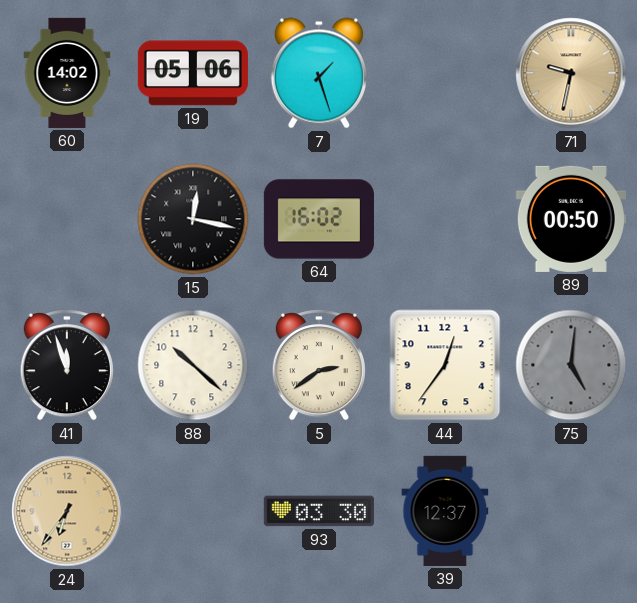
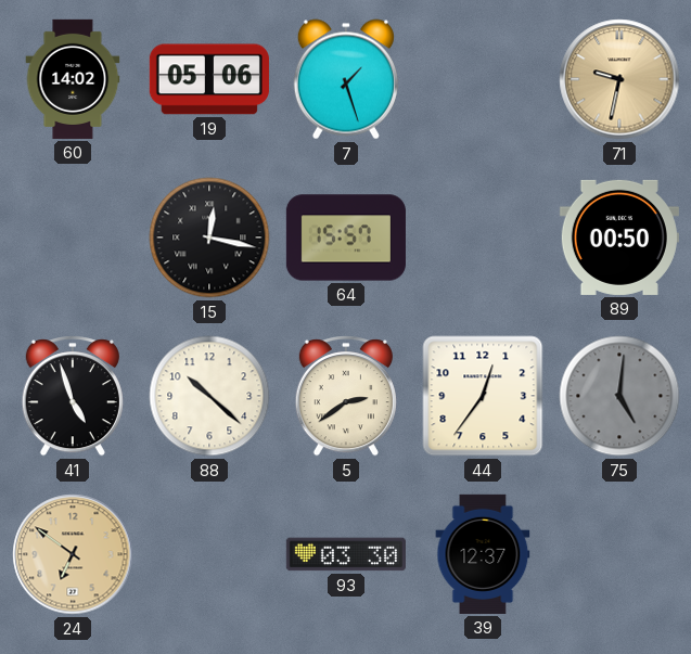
64: 16:02 -> 15:57
41: 11:57 -> 4:57
24: 6:36 -> 6:51
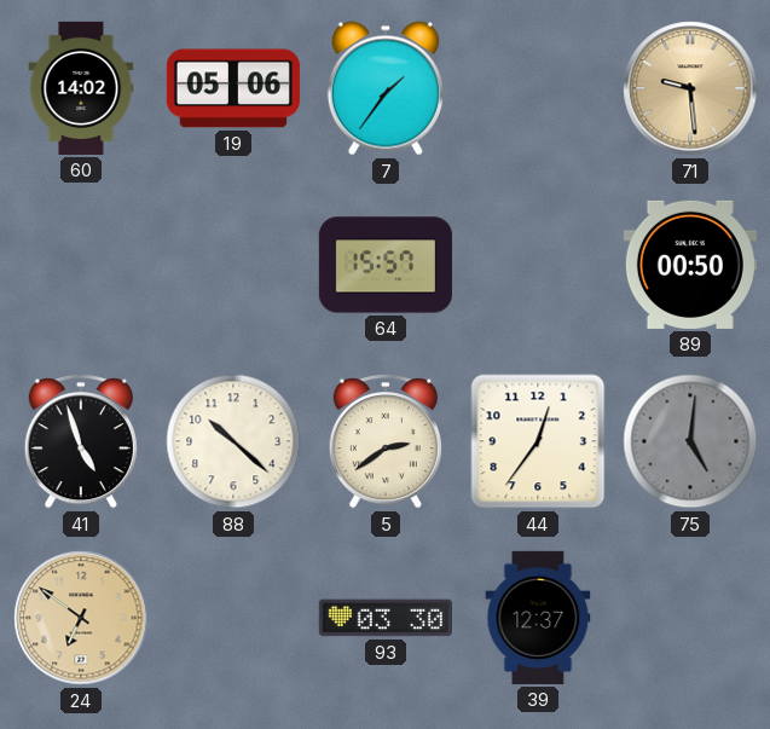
7: 1:27 -> 1:36
71: 9:32 -> 9:29
15: 12:17 -> none
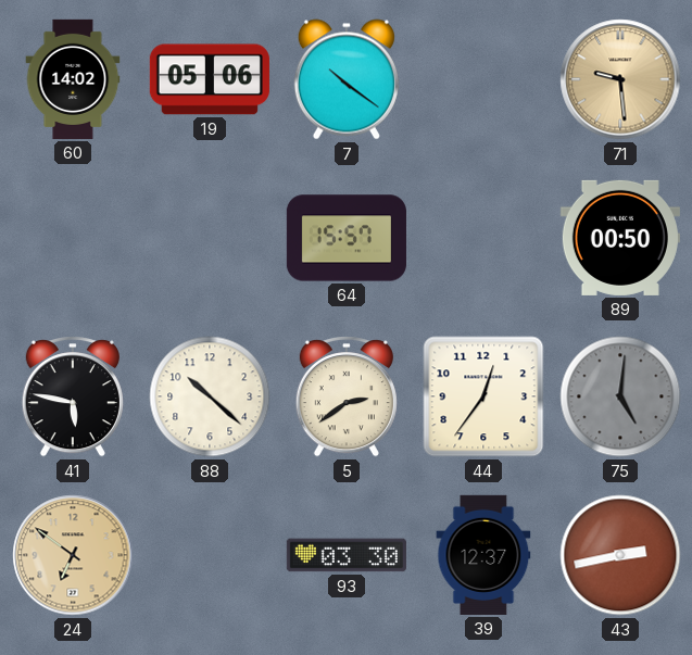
7: 1:36 -> 10:21
41: 4:57 -> 5:47
43: none -> 2:43
